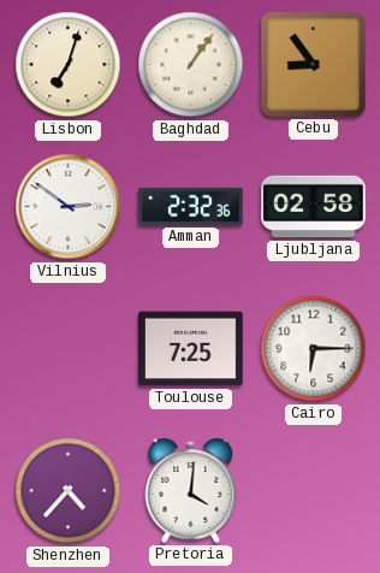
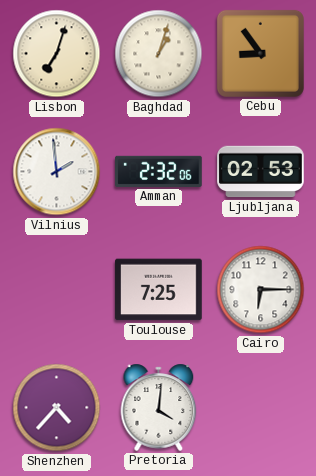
Baghdad: 1:06 -> 1:03
Vilnius: 2:51 -> 1:59
Amman: 2:32:36 -> 2:32:06
Ljubljana: 02:58 -> 02:53
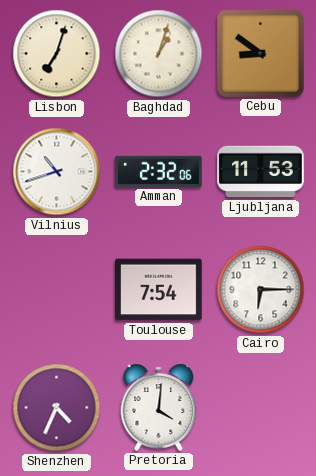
Cebu: 8:54 -> 8:51
Vilnius: 1:59 -> 10:42
Ljubljana: 02:53 -> 11:53
Toulouse: 7:25 -> 7:54
Shenzhen: 4:37 -> 4:34
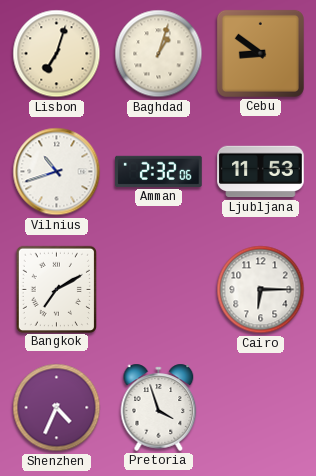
Bangkok: none -> 7:10
Toulouse: 7:54 -> none
Pretoria: 4:01 -> 3:57
